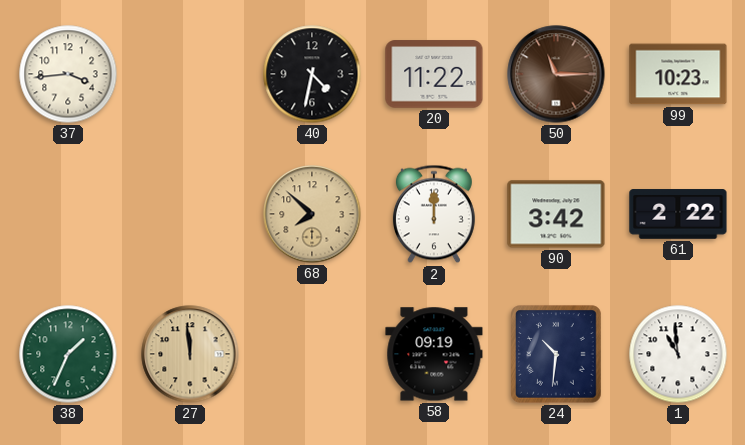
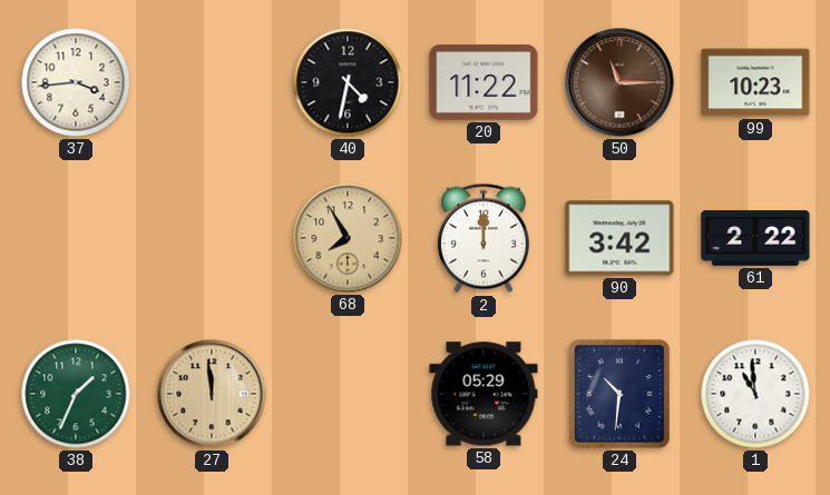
68: 7:52 -> 7:55
58: 09:19 -> 05:29
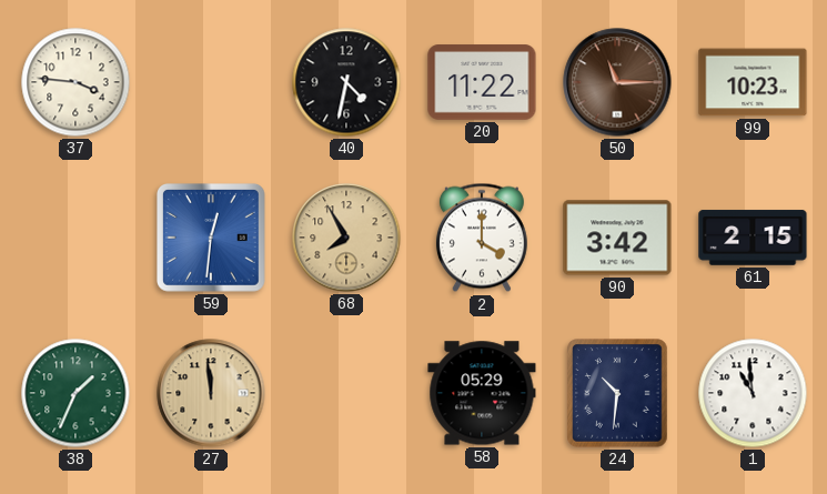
37: 3:44 -> 3:46
59: none -> 12:31
2: 12:00 -> 4:00
61: 2:22 -> 2:15
